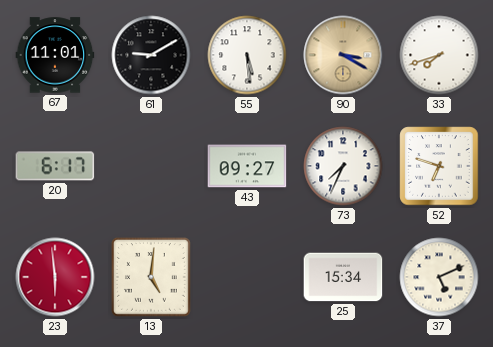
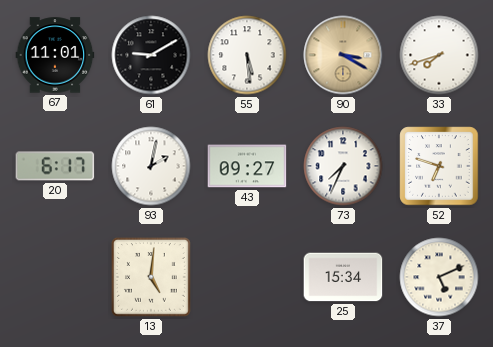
93: none -> 2:02
23: 5:59 -> none
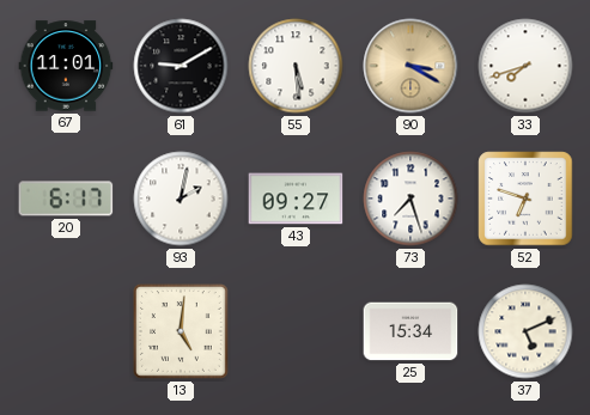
73: 7:34 -> 7:27
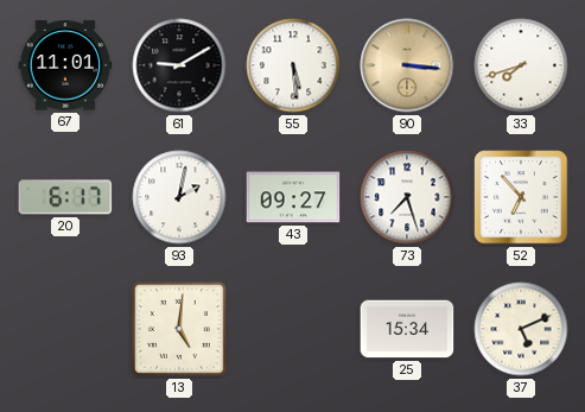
90: 3:20 -> 3:16
52: 6:48 -> 6:53
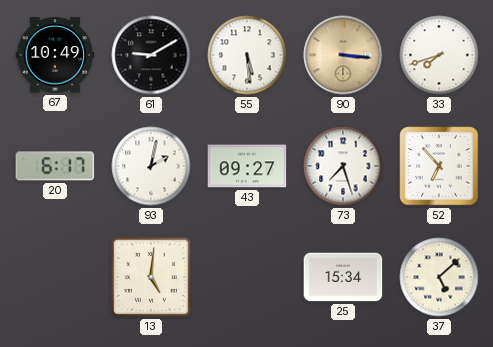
67: 11:01 -> 10:49
37: 5:11 -> 5:08
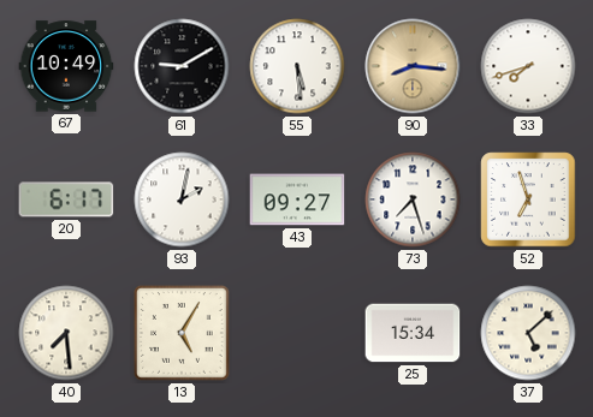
90: 3:16 -> 8:16
52: 6:53 -> 6:57
40: none -> 7:29
13: 5:01 -> 5:05
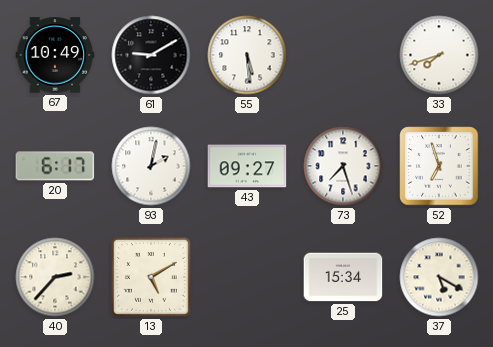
90: 8:16 -> none
40: 7:29 -> 2:37
13: 5:05 -> 5:10
37: 5:08 -> 5:20
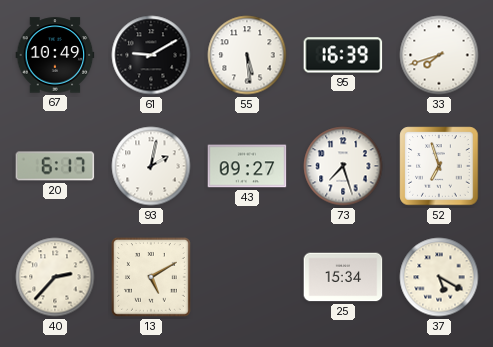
95: none -> 16:39
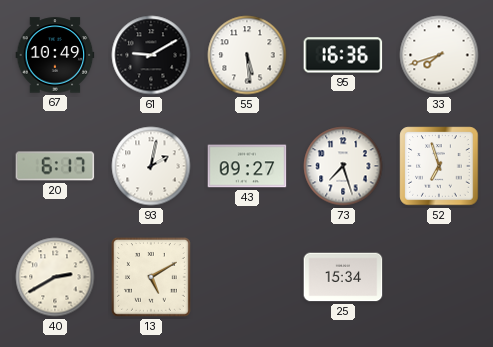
95: 16:39 -> 16:36
40: 2:37 -> 2:40
37: 5:20 -> none
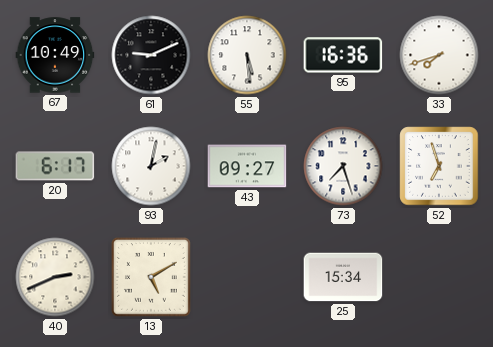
61: 9:10 -> 9:11
40: 2:40 -> 2:41
